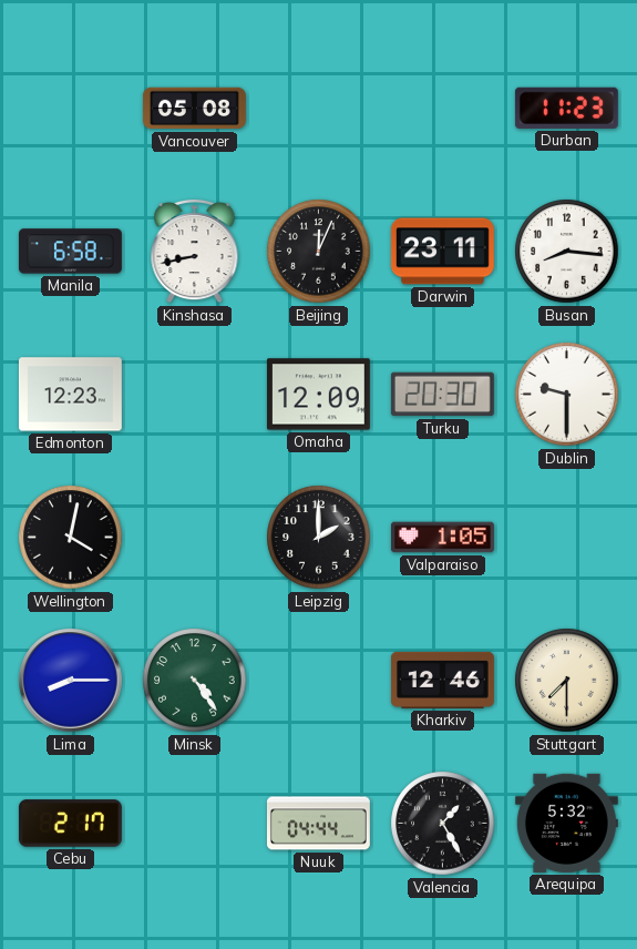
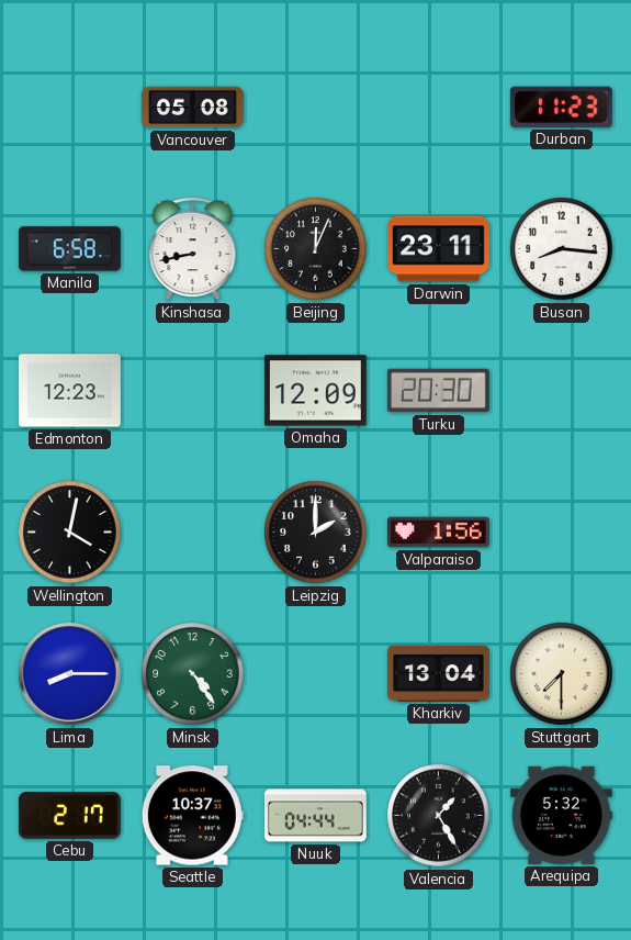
Dublin: 9:30 -> none
Valparaiso: 1:05 -> 1:56
Kharkiv: 12:46 -> 13:04
Seattle: none -> 10:37
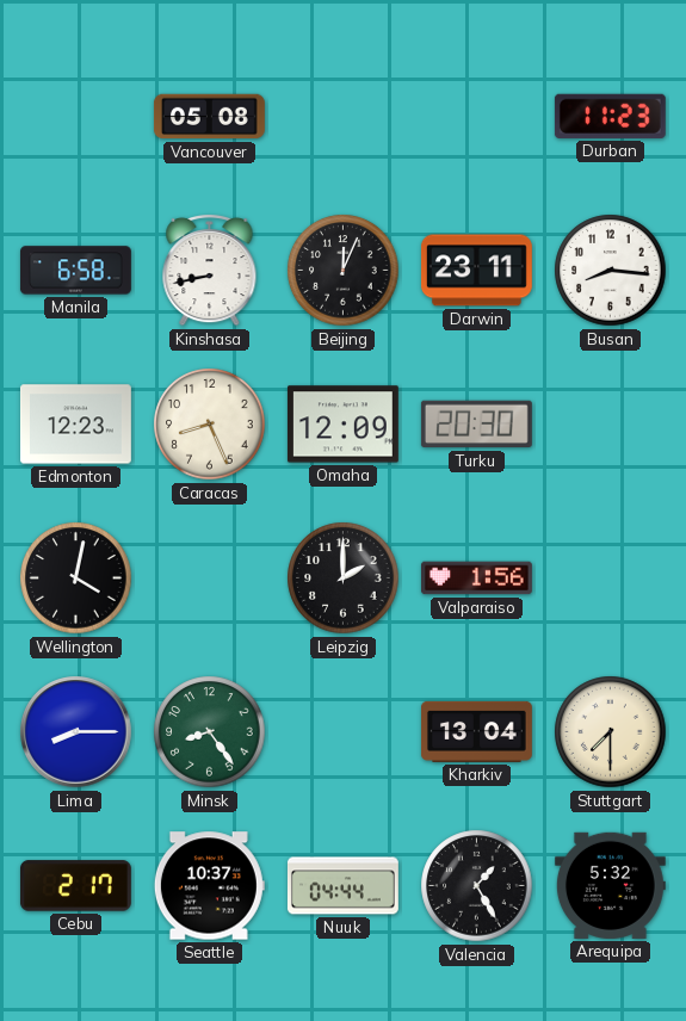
Caracas: none -> 8:26
Minsk: 4:24 -> 8:24
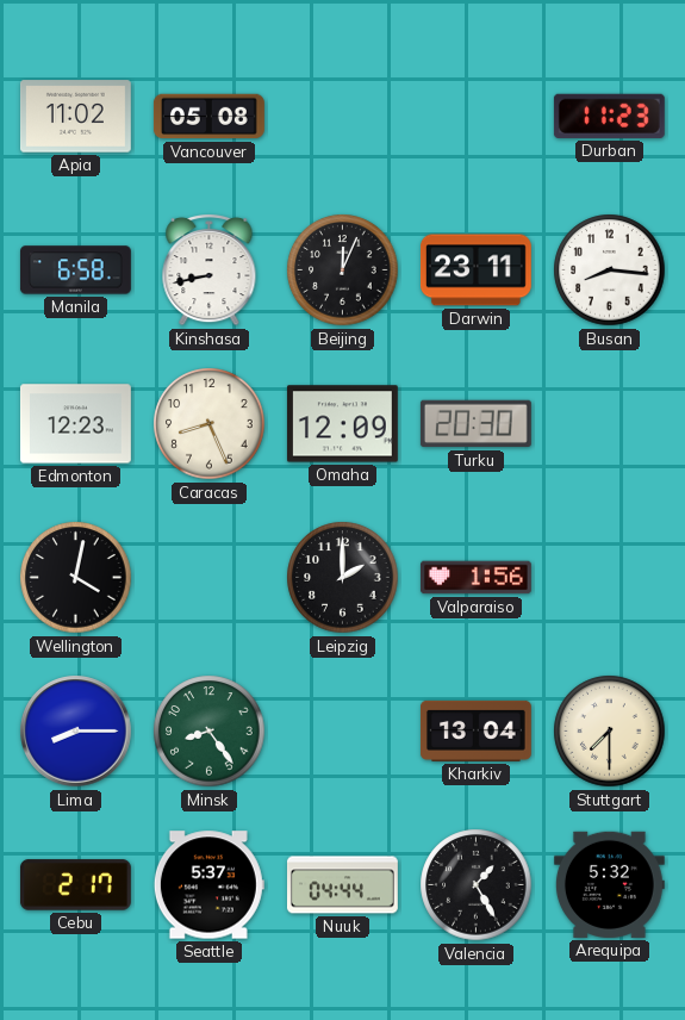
Apia: none -> 11:02
Seattle: 10:37 -> 5:37
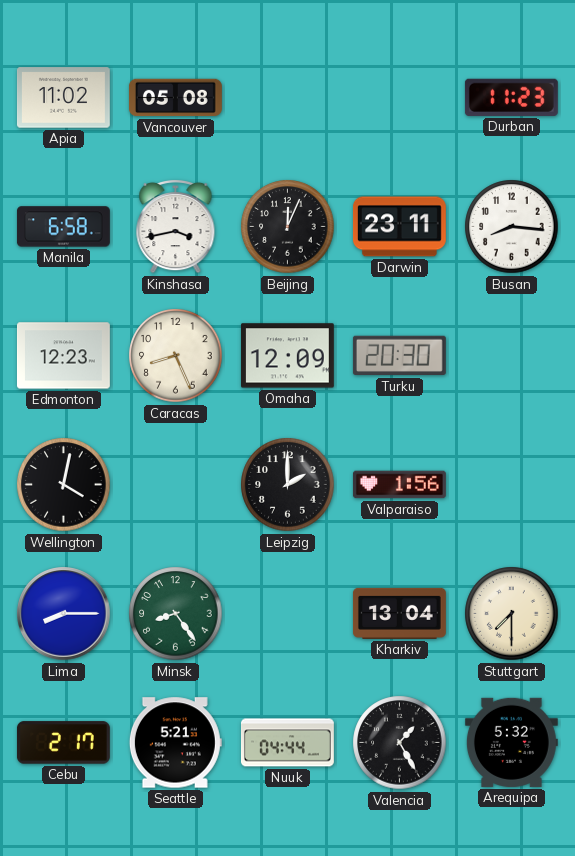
Kinshasa: 8:43 -> 3:43
Seattle: 5:37 -> 5:21
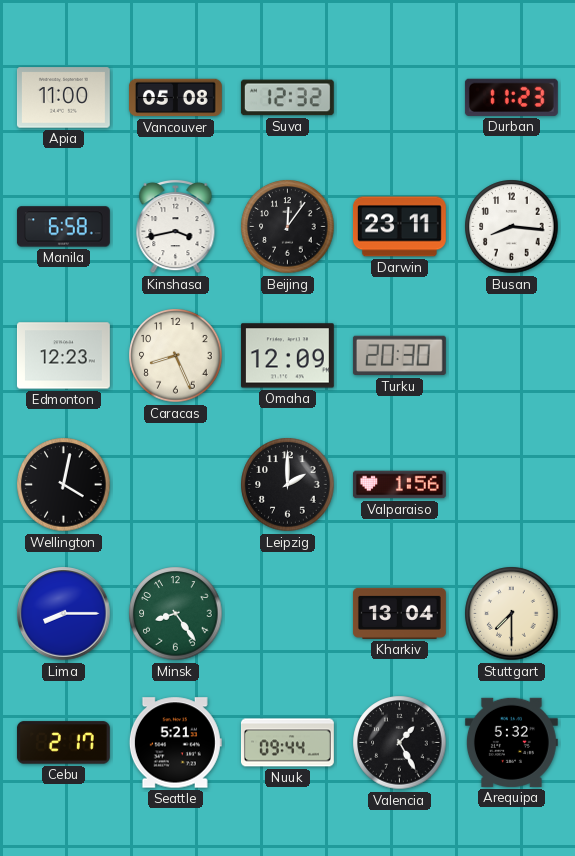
Apia: 11:02 -> 11:00
Suva: none -> 12:32
Beijing: 12:04 -> 12:06
Nuuk: 04:44 -> 09:44
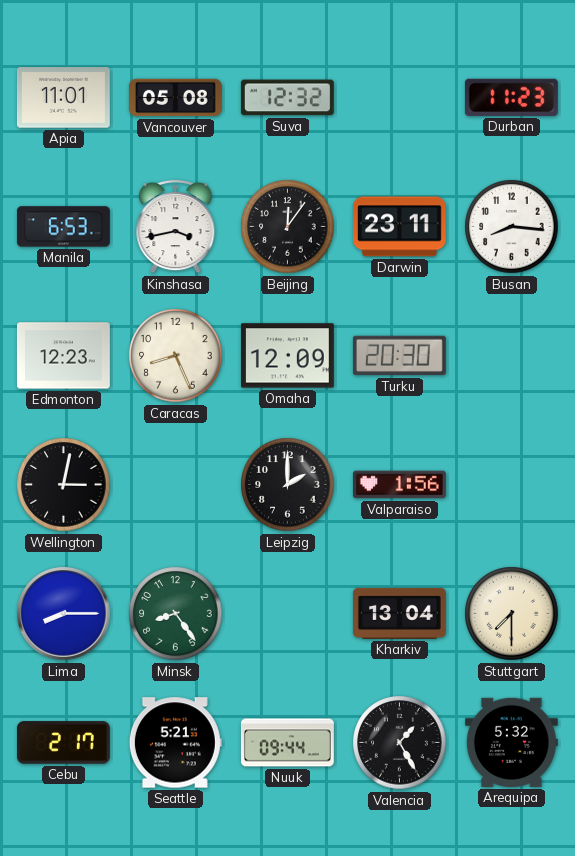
Apia: 11:00 -> 11:01
Manila: 6:58 -> 6:53
Wellington: 4:02 -> 3:02
